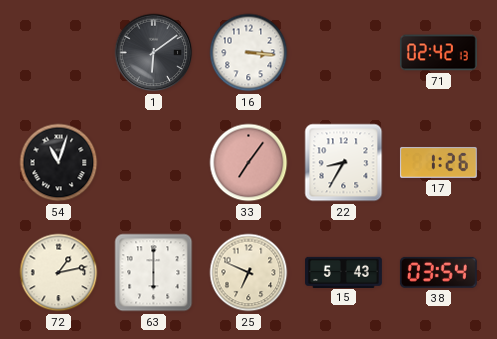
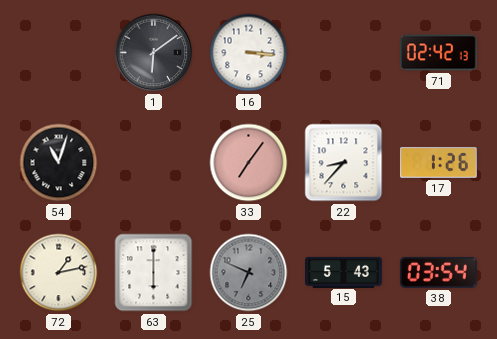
22: 8:35 -> 8:37
25 dial: cream -> grey
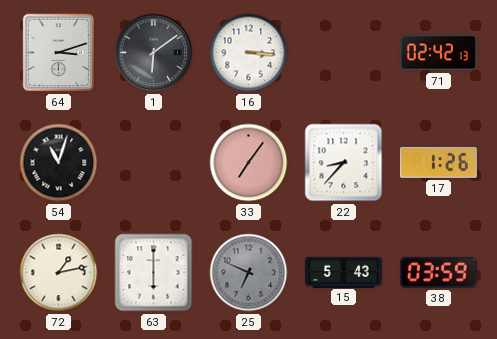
64: none -> 3:12
38: 03:54 -> 03:59
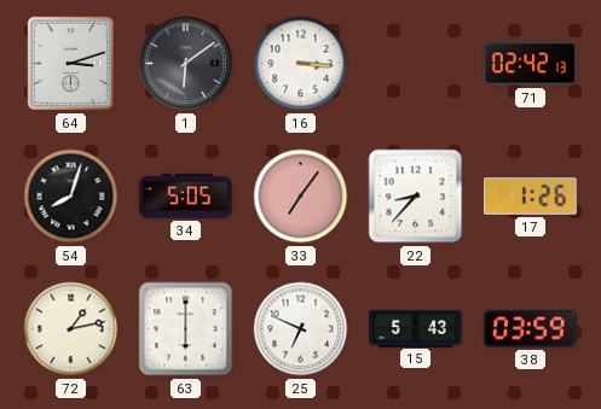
54: 11:03 -> 8:03
34: none -> 5:05
25 dial: grey -> white
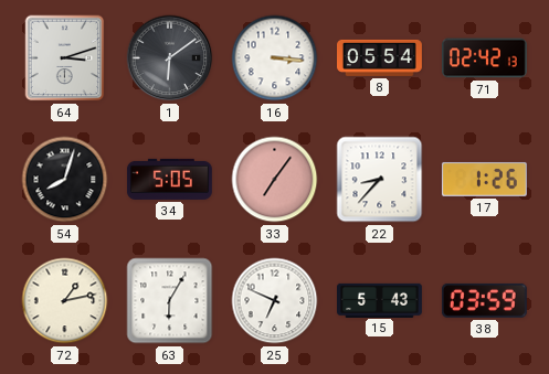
8: none -> 05:54
63: 6:00 -> 6:05
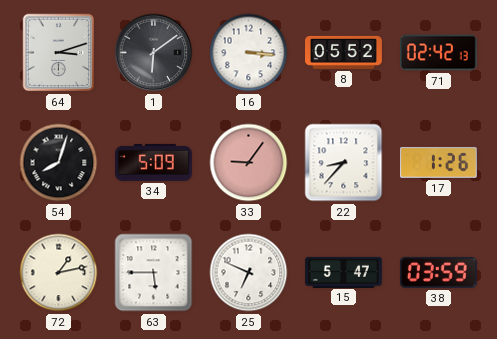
8: 05:54 -> 05:52
34: 5:05 -> 5:09
33: 7:06 -> 9:06
63: 6:05 -> 5:45
15: 5:43 -> 5:47
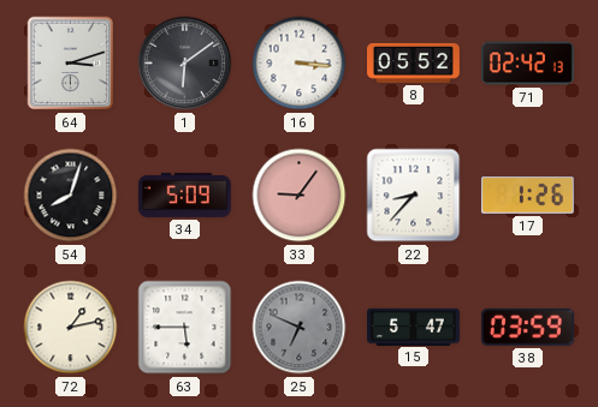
25 dial: white -> grey
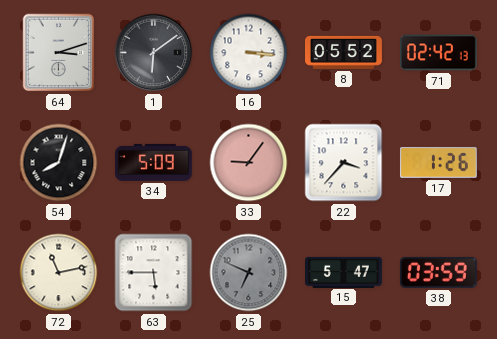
22: 8:37 -> 3:37
72: 1:13 -> 11:13
